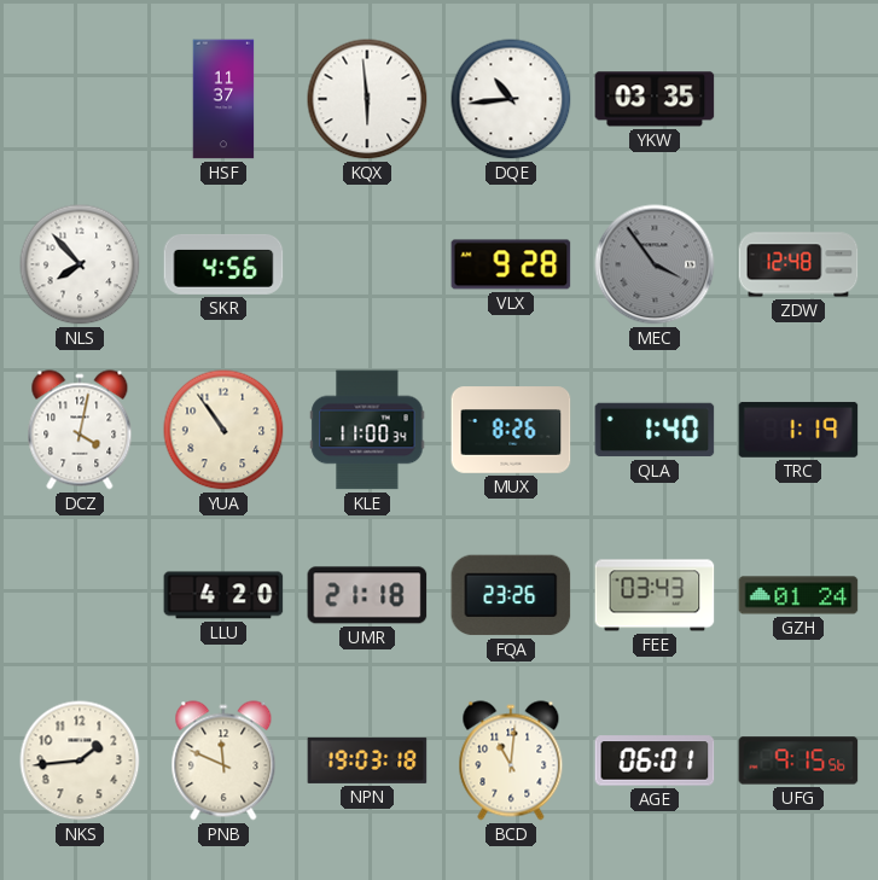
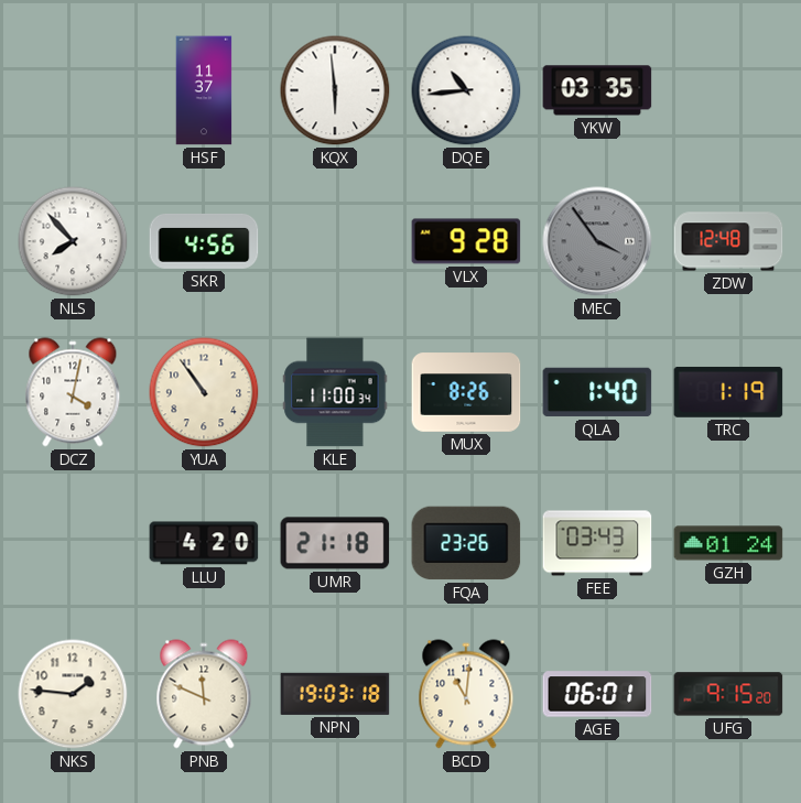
NKS: 1:44 -> 1:46
UFG: 9:15:56 -> 9:15:20
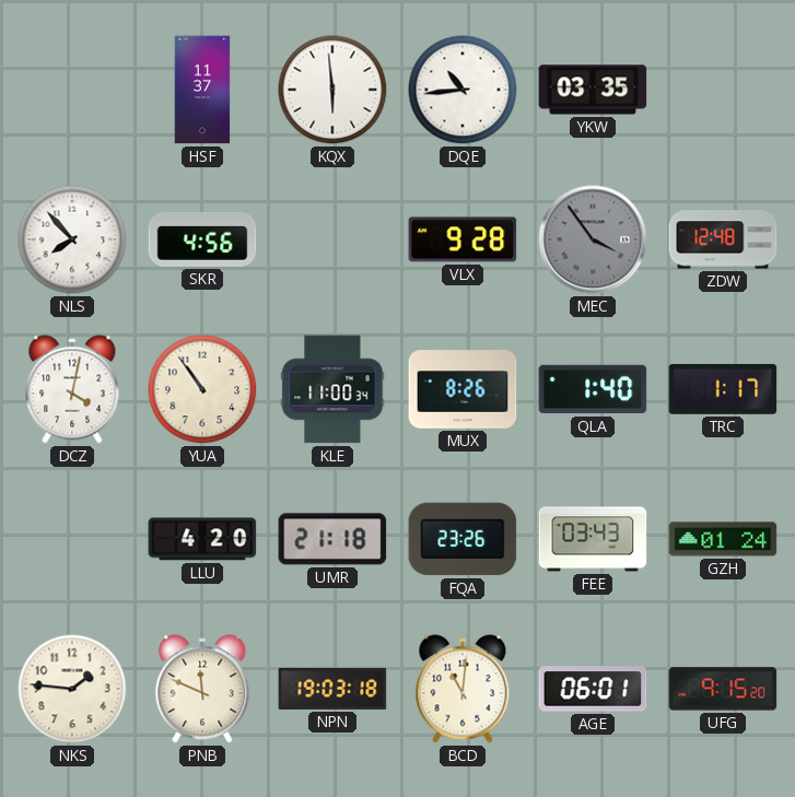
TRC: 1:19 -> 1:17
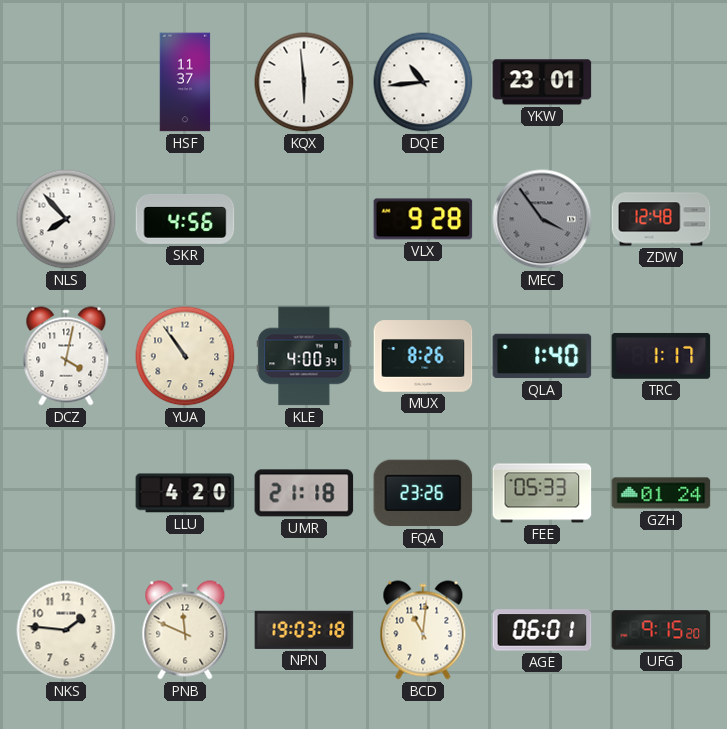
YKW: 03:35 -> 23:01
KLE: 11:00 -> 4:00
FEE: 03:43 -> 05:33
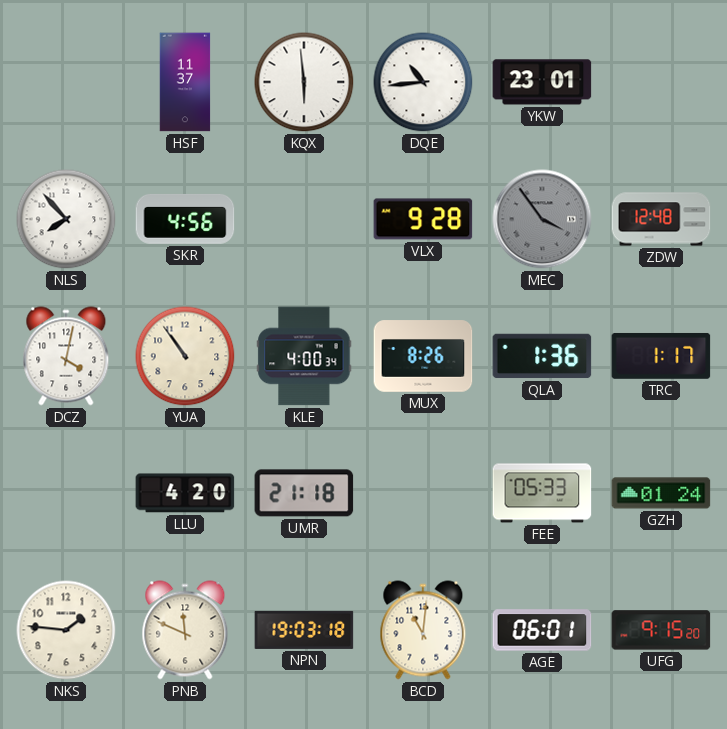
QLA: 1:40 -> 1:36
FQA: 23:26 -> none
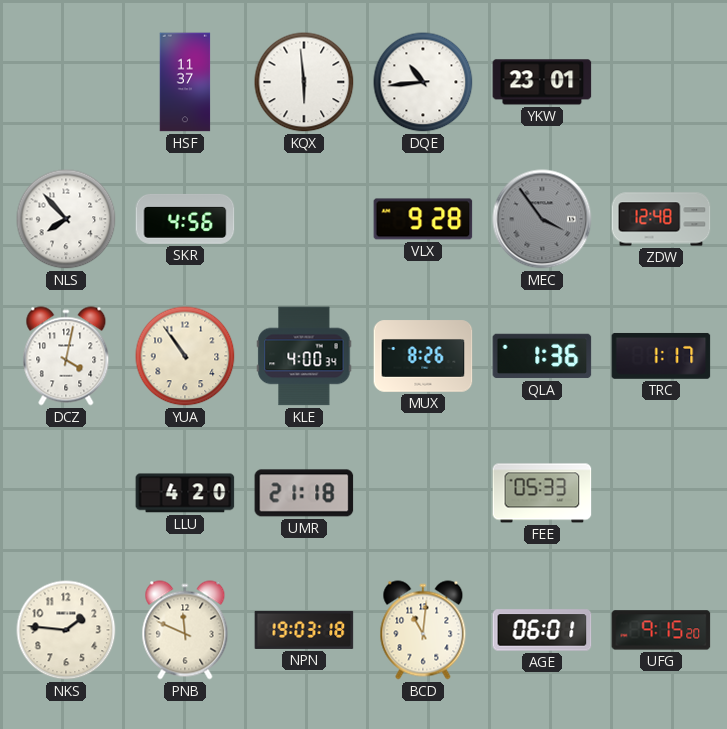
GZH: 01:24 -> none
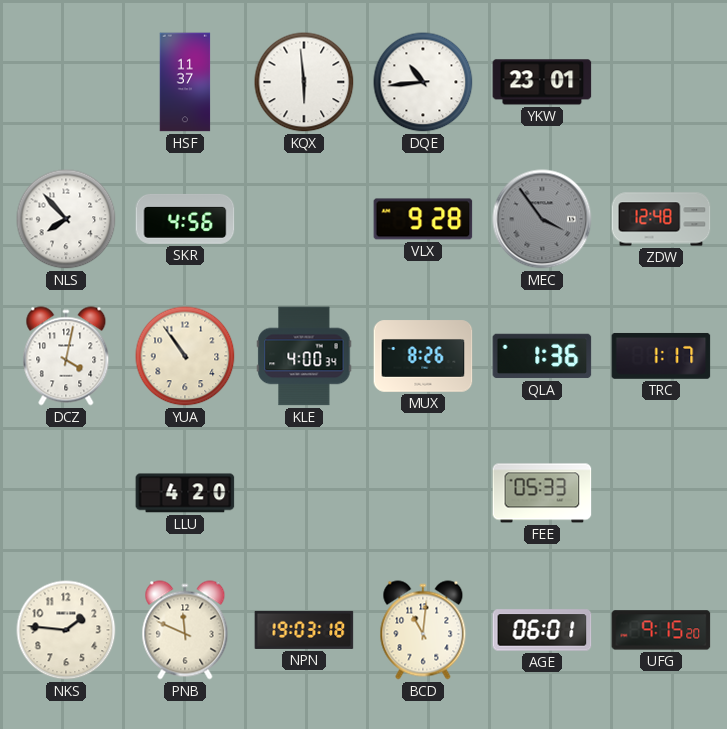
UMR: 21:18 -> none
